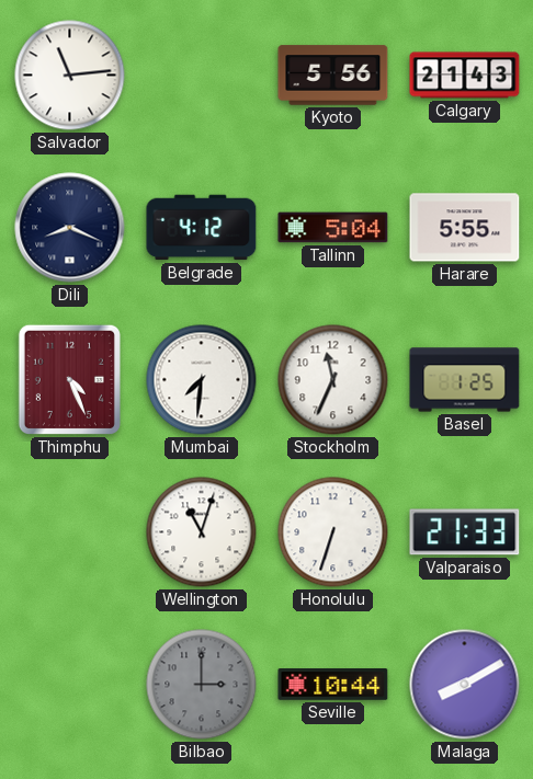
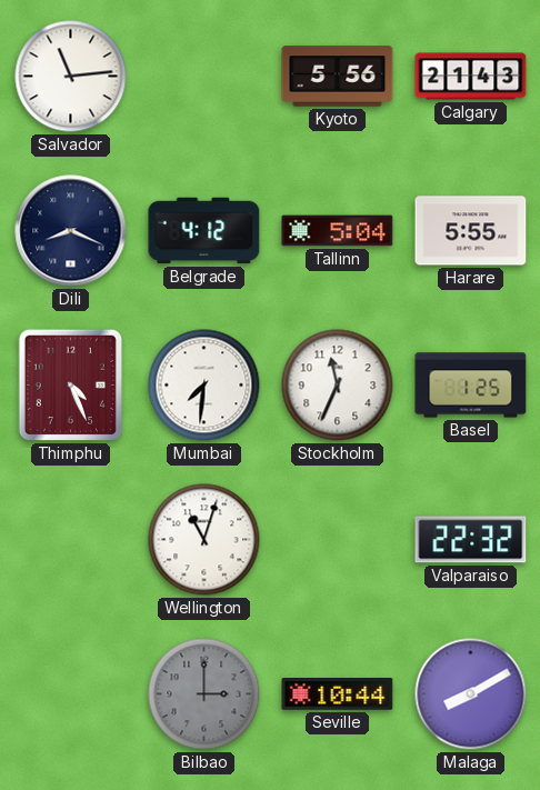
Honolulu: 6:33 -> none
Valparaiso: 21:33 -> 22:32
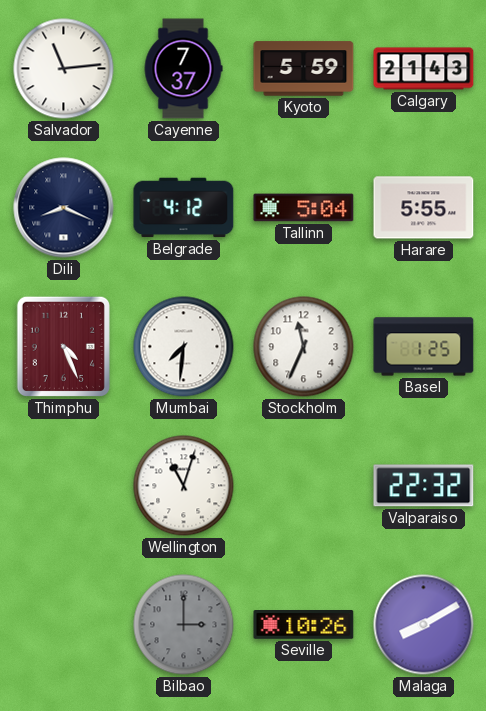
Cayenne: none -> 7:37
Kyoto: 5:56 -> 5:59
Seville: 10:44 -> 10:26
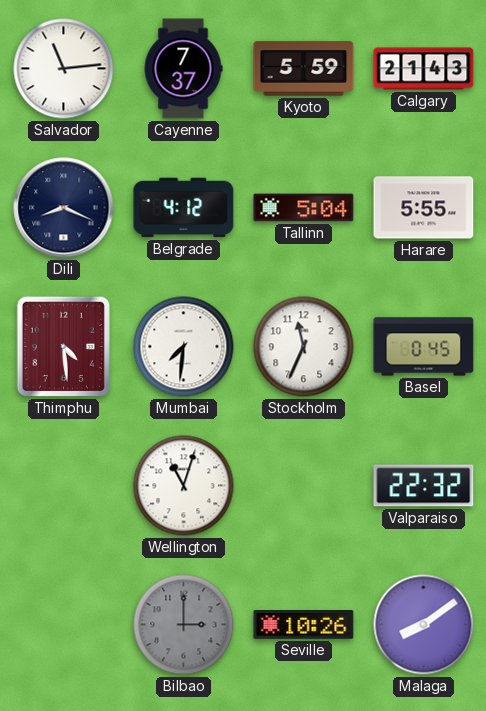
Thimphu: 4:26 -> 4:29
Basel: 1:25 -> 0:45
Malaga: 8:10 -> 8:09
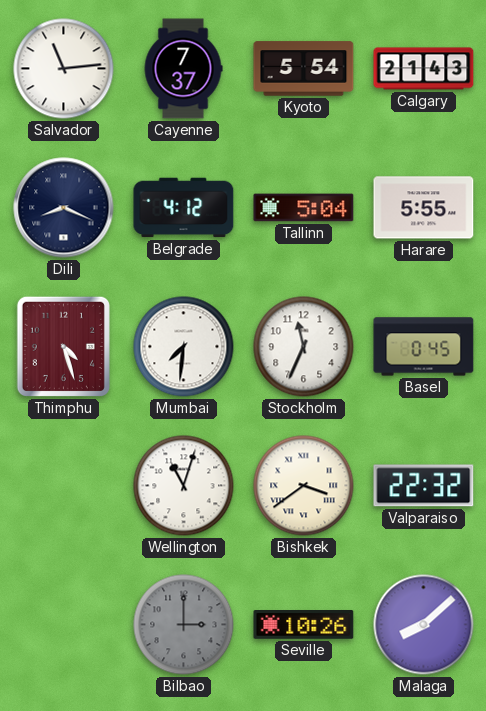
Kyoto: 5:59 -> 5:54
Thimphu: 4:29 -> 4:27
Bishkek: none -> 3:39
Malaga: 8:09 -> 8:08
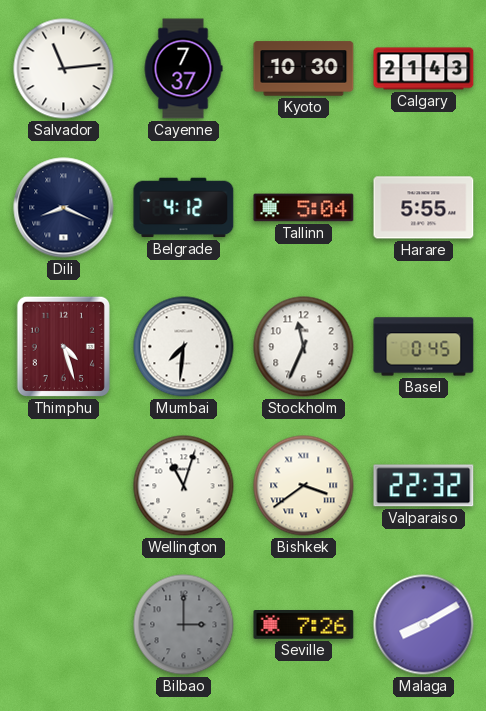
Kyoto: 5:54 -> 10:30
Seville: 10:26 -> 7:26
Malaga: 8:08 -> 8:10
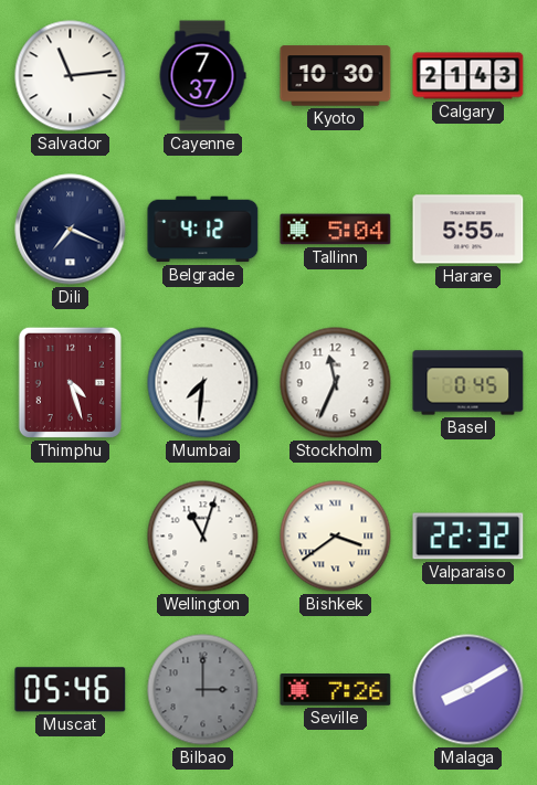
Dili: 8:19 -> 7:19
Muscat: none -> 05:46
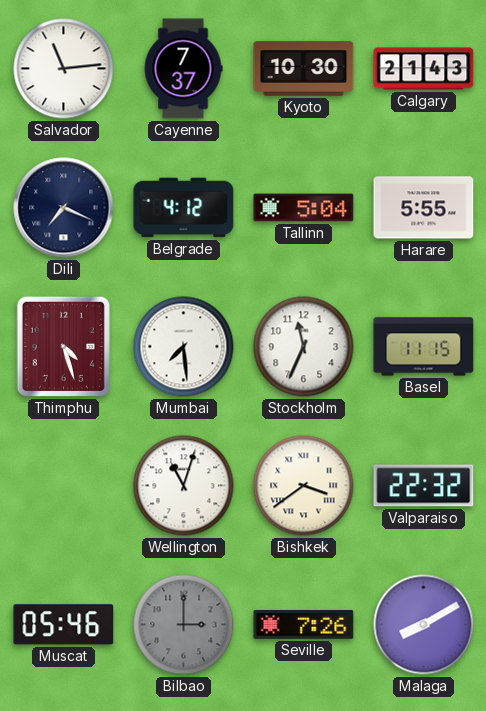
Mumbai: 7:31 -> 7:29
Basel: 0:45 -> 11:15
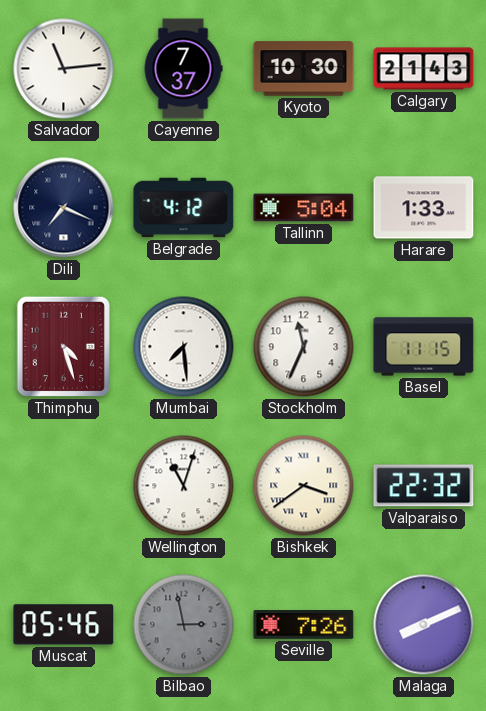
Harare: 5:55 -> 1:33
Bilbao: 3:00 -> 2:58
Malaga: 8:10 -> 8:11
